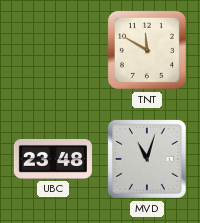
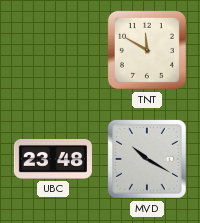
MVD: 11:03 -> 10:20
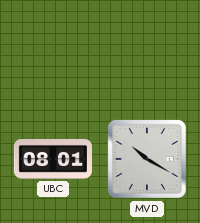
TNT: 11:50 -> none
UBC: 23:48 -> 08:01
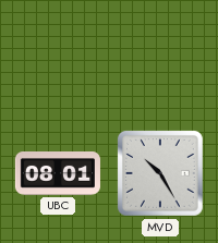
MVD: 10:20 -> 10:25
